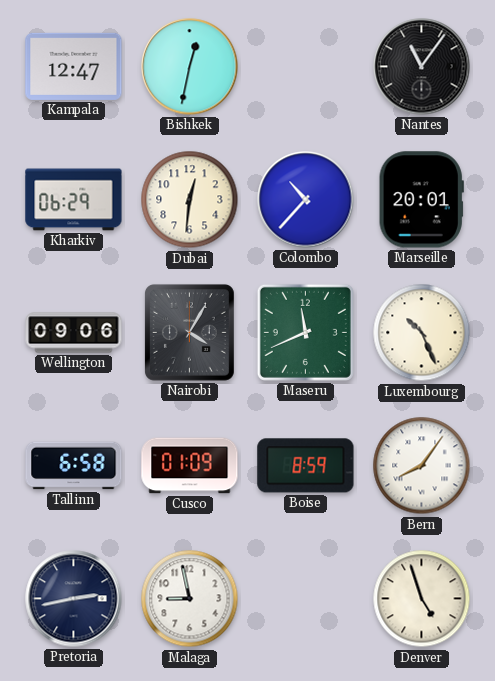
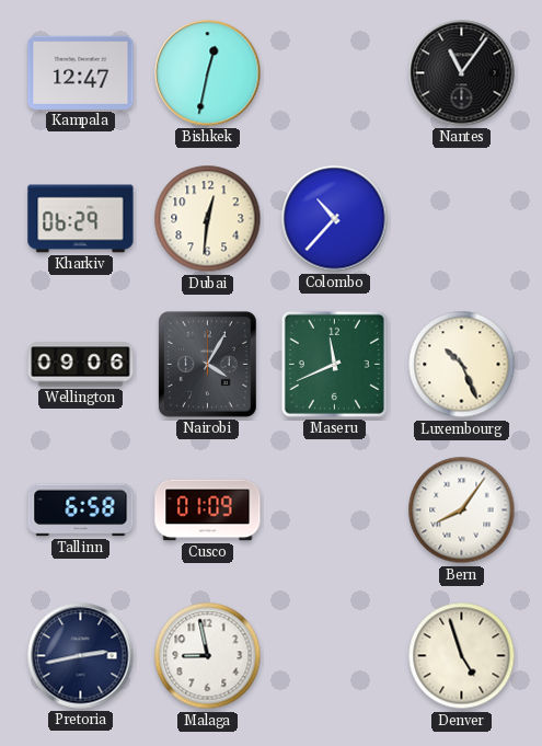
Marseille: 20:01 -> none
Boise: 8:59 -> none
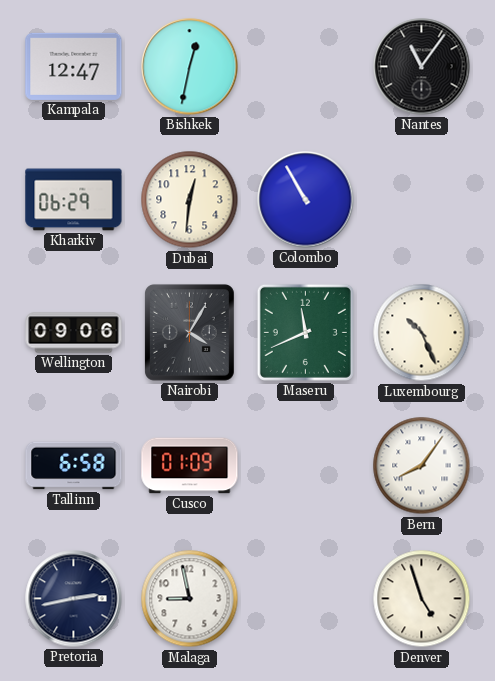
Colombo: 10:37 -> 10:55
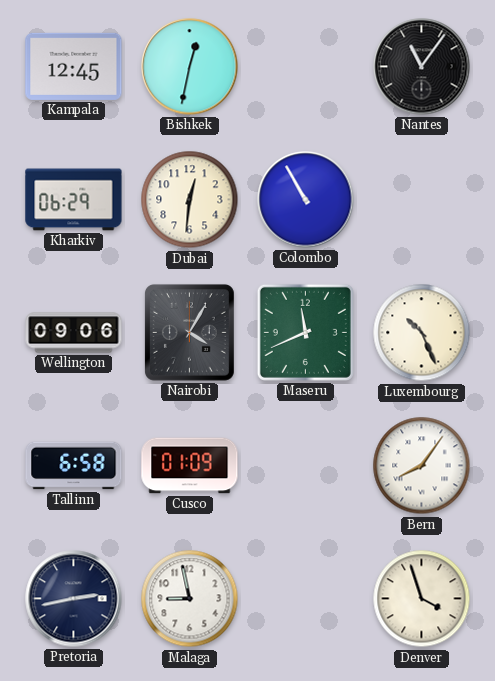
Kampala: 12:47 -> 12:45
Denver: 4:57 -> 3:57
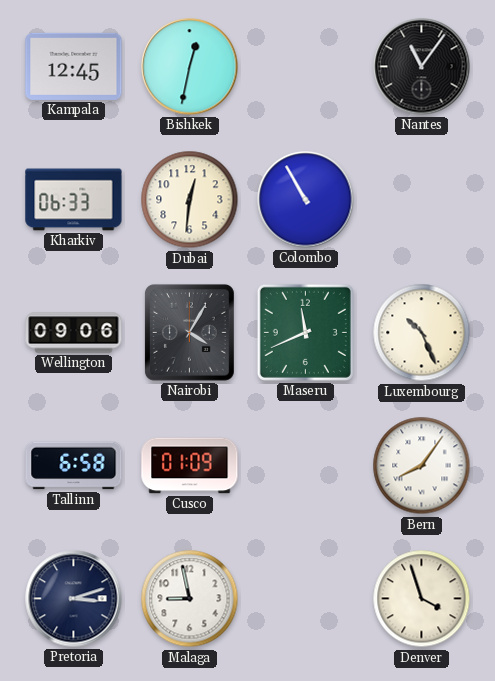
Kharkiv: 06:29 -> 06:33
Pretoria: 2:43 -> 3:12
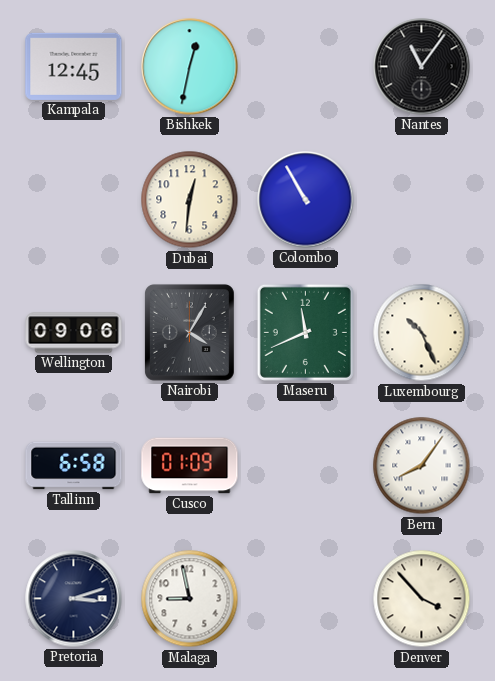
Kharkiv: 06:33 -> none
Denver: 3:57 -> 3:53
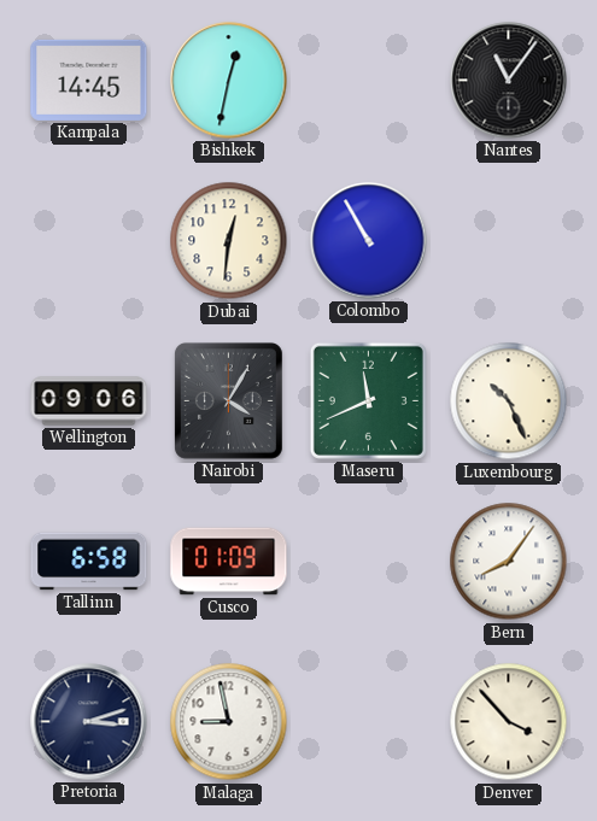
Kampala: 12:45 -> 14:45
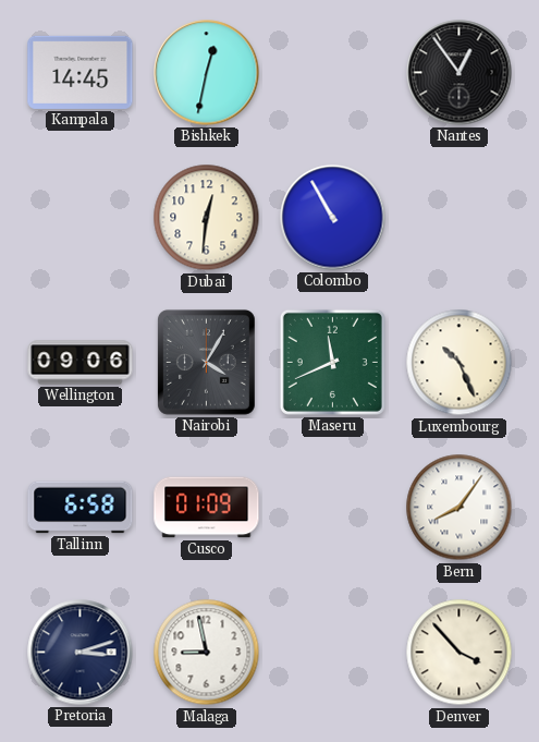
Nantes: 11:06 -> 12:54
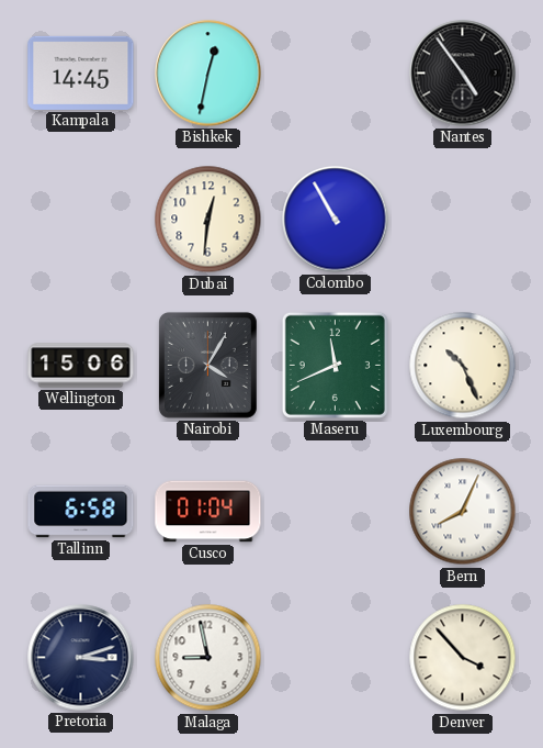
Nantes: 12:54 -> 4:54
Wellington: 09:06 -> 15:06
Cusco: 01:09 -> 01:04
Bern: 8:06 -> 8:04
